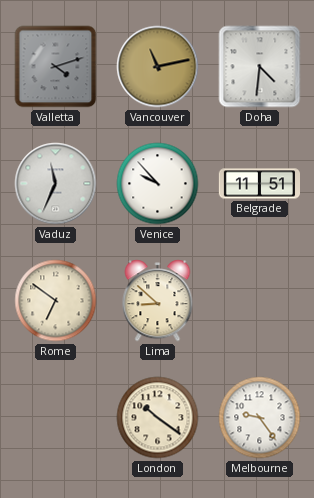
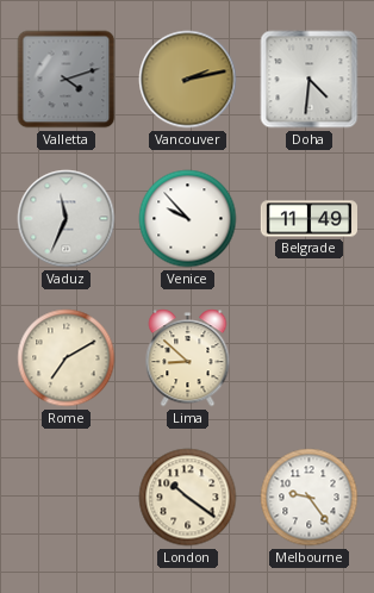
Vancouver: 11:13 -> 2:13
Belgrade: 11:51 -> 11:49
Rome: 6:51 -> 7:10
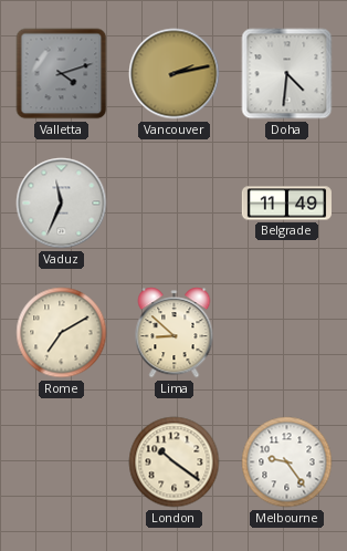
Venice: 9:53 -> none
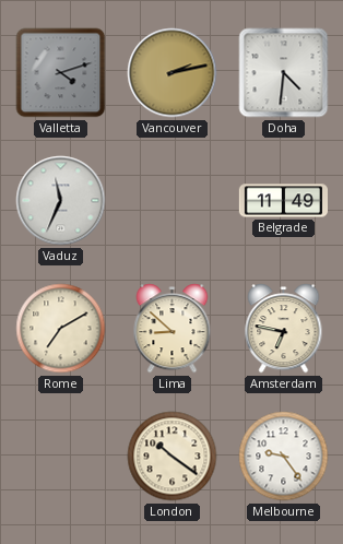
Amsterdam: none -> 6:47
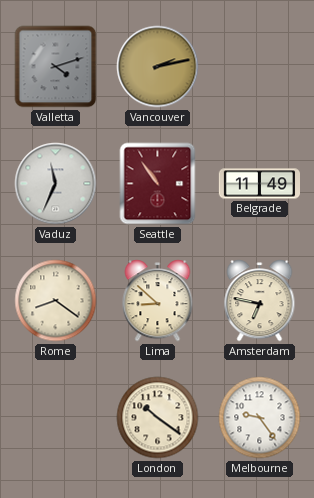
Doha: 4:31 -> none
Seattle: none -> 10:54
Rome: 7:10 -> 8:21
